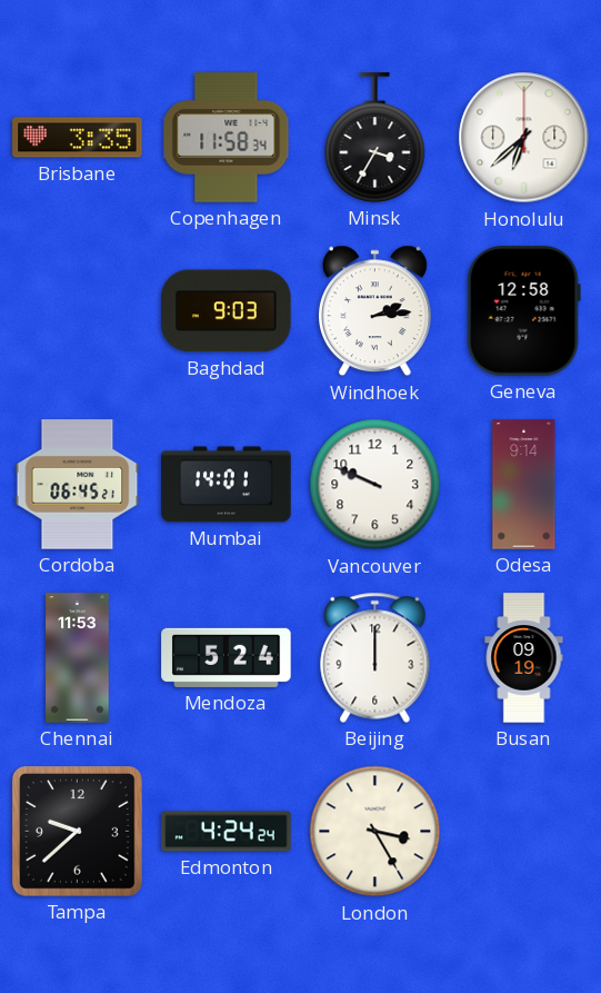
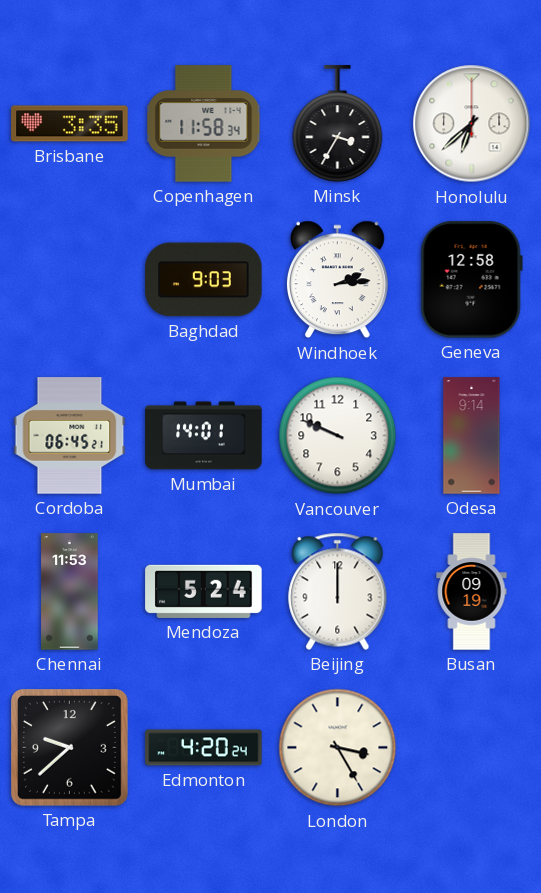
Edmonton: 4:24 -> 4:20
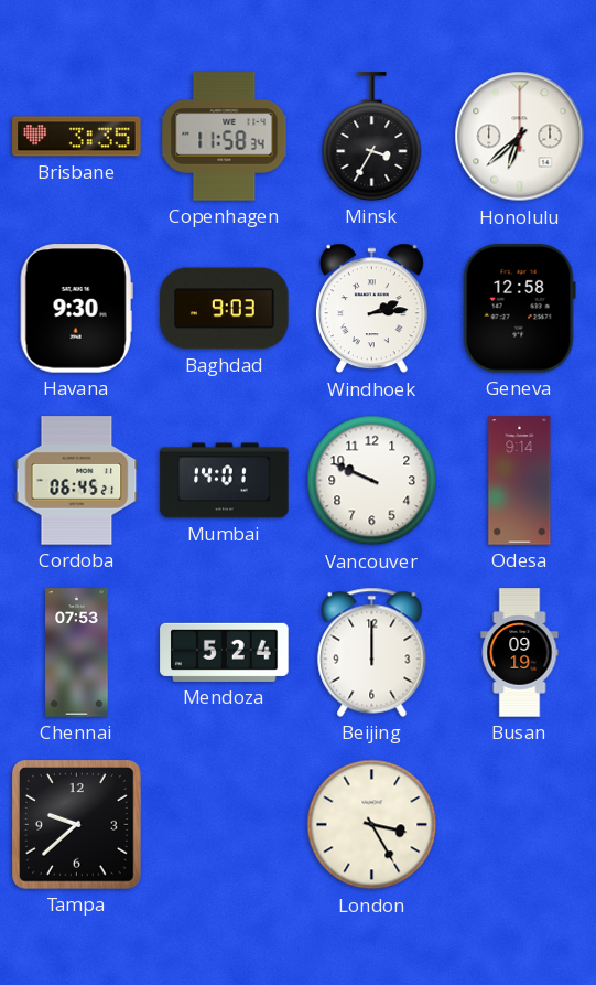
Havana: none -> 9:30
Chennai: 11:53 -> 07:53
Edmonton: 4:20 -> none
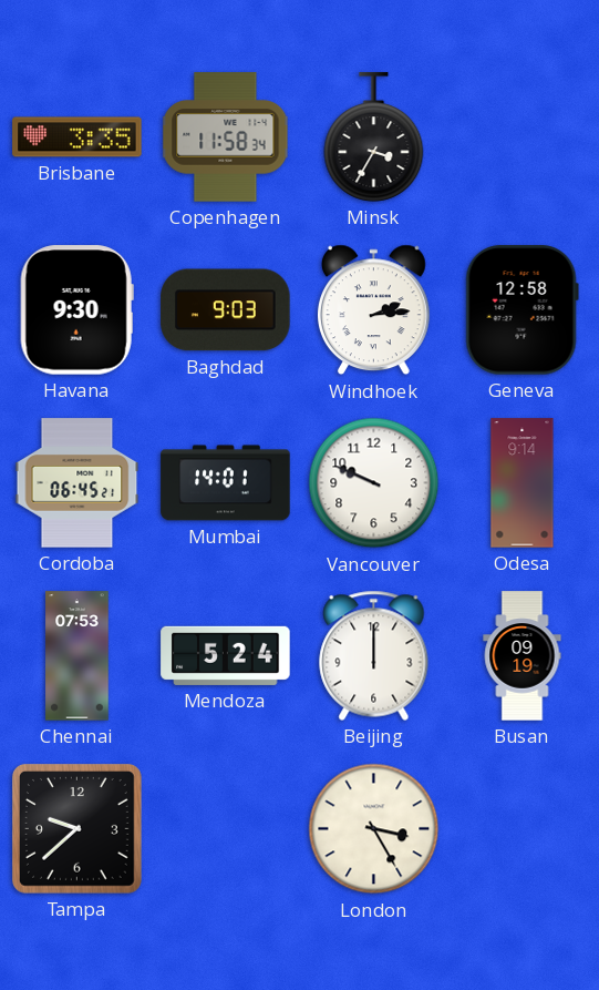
Honolulu: 6:38 -> none
